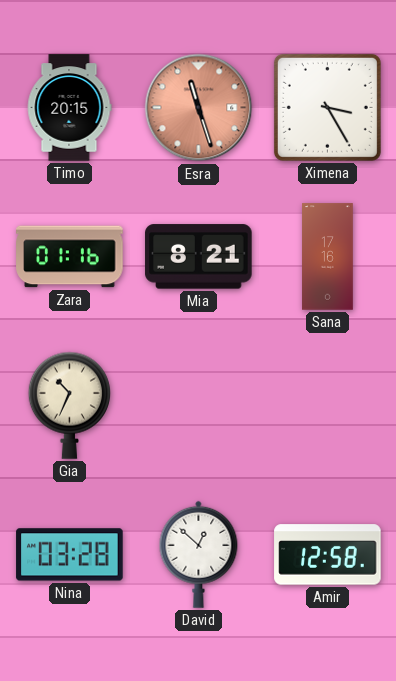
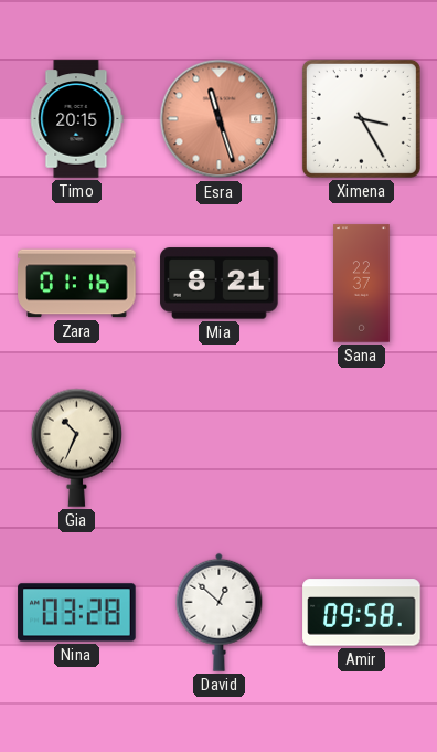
Sana: 17:16 -> 22:37
Amir: 12:58 -> 09:58
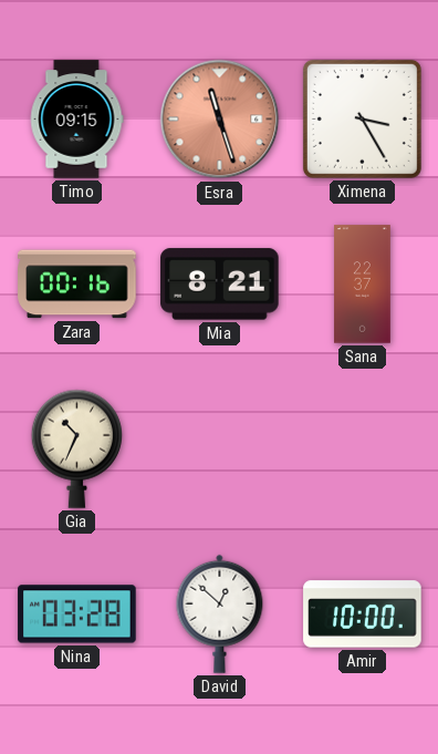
Timo: 20:15 -> 09:15
Zara: 01:16 -> 00:16
Amir: 09:58 -> 10:00
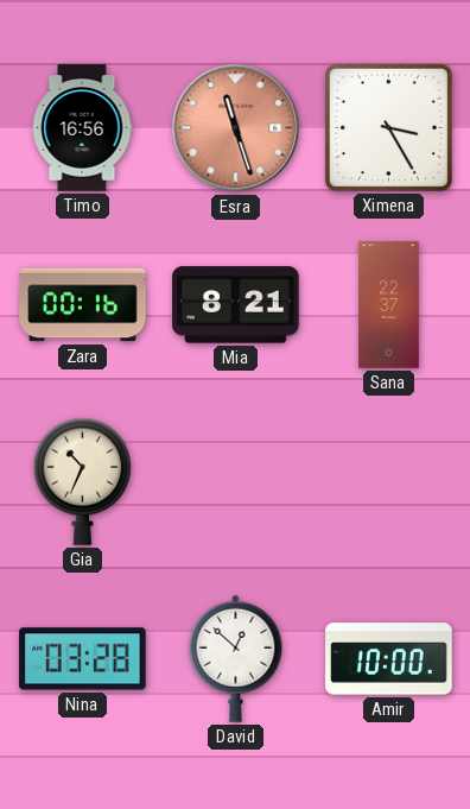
Timo: 09:15 -> 16:56
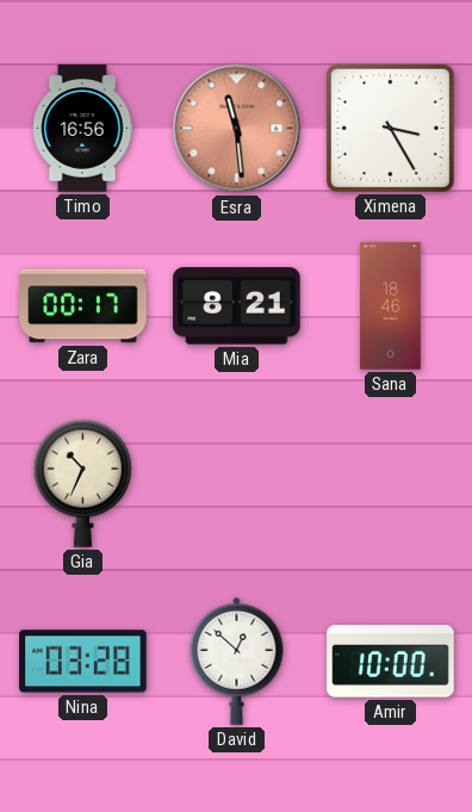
Esra: 11:27 -> 11:29
Zara: 00:16 -> 00:17
Sana: 22:37 -> 18:46
